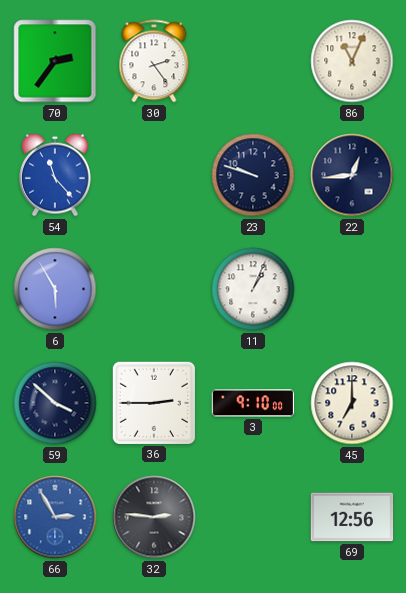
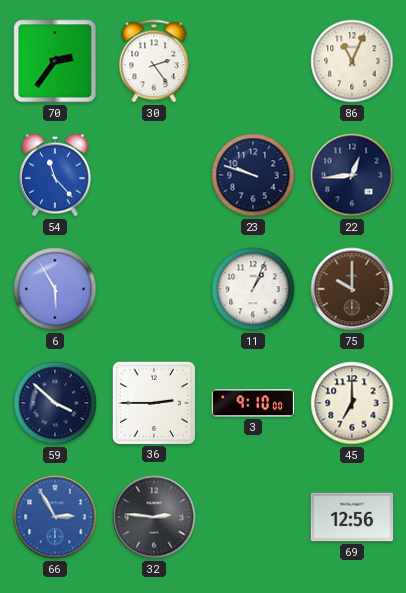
75: none -> 10:00
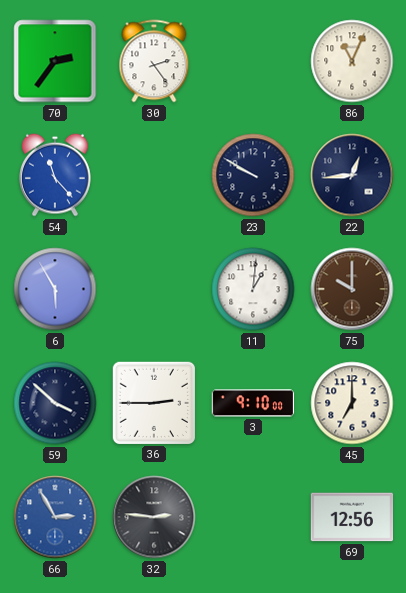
23: 9:48 -> 9:50
11: 1:04 -> 1:01
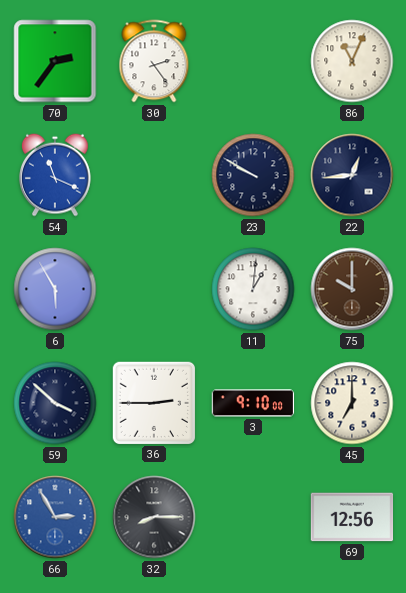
54: 11:23 -> 11:19
32: 2:46 -> 8:15
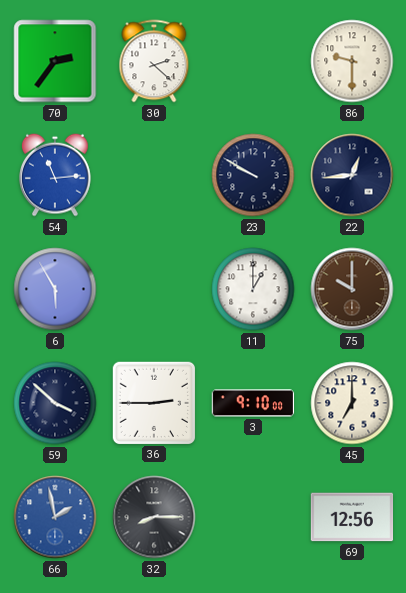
30: 2:24 -> 2:22
86: 11:04 -> 9:30
54: 11:19 -> 11:14
11: 1:01 -> 1:00
66: 2:55 -> 1:58
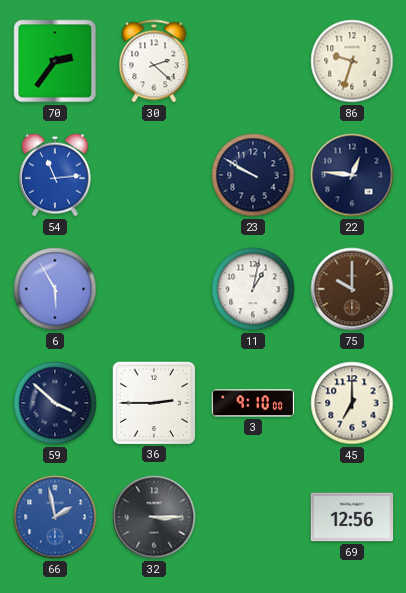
86: 9:30 -> 9:33
22: 12:44 -> 12:46
11: 1:00 -> 1:02
32: 8:15 -> 3:15
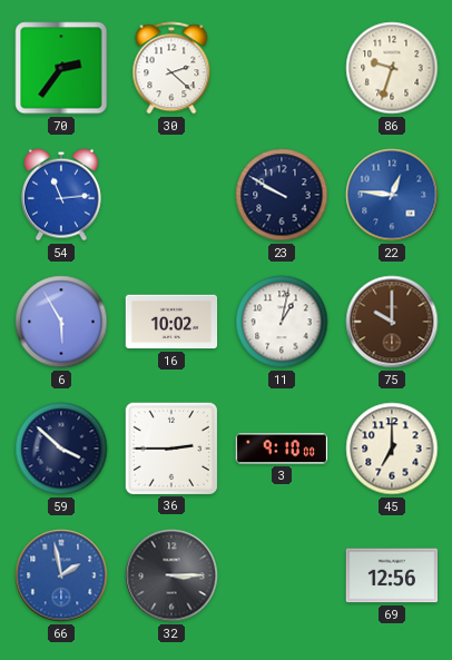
22 dial: navy -> blue
16: none -> 10:02
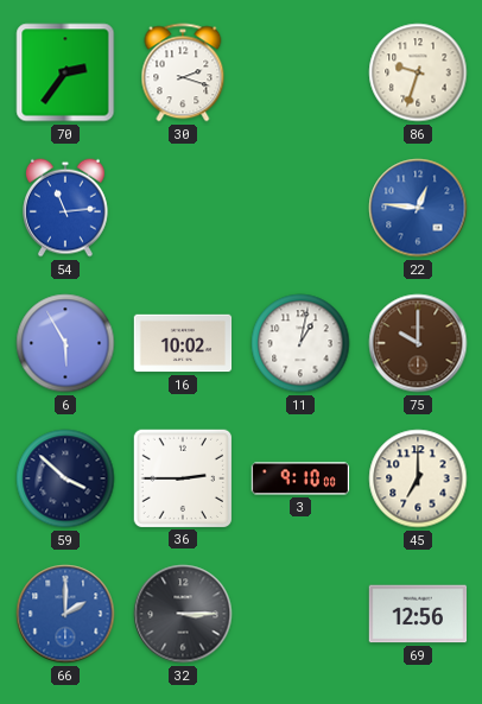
30: 2:22 -> 2:18
23: 9:50 -> none
66: 1:58 -> 2:00
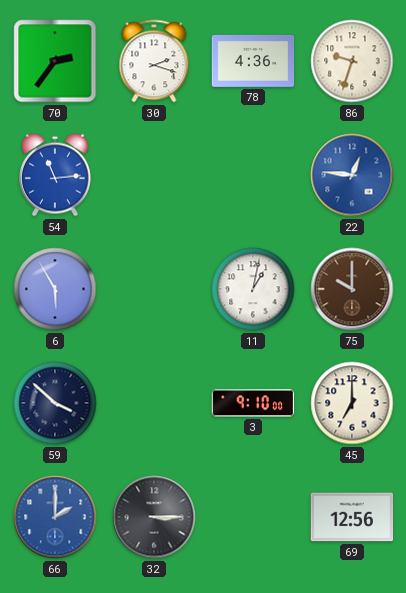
78: none -> 4:36
16: 10:02 -> none
36: 2:45 -> none
